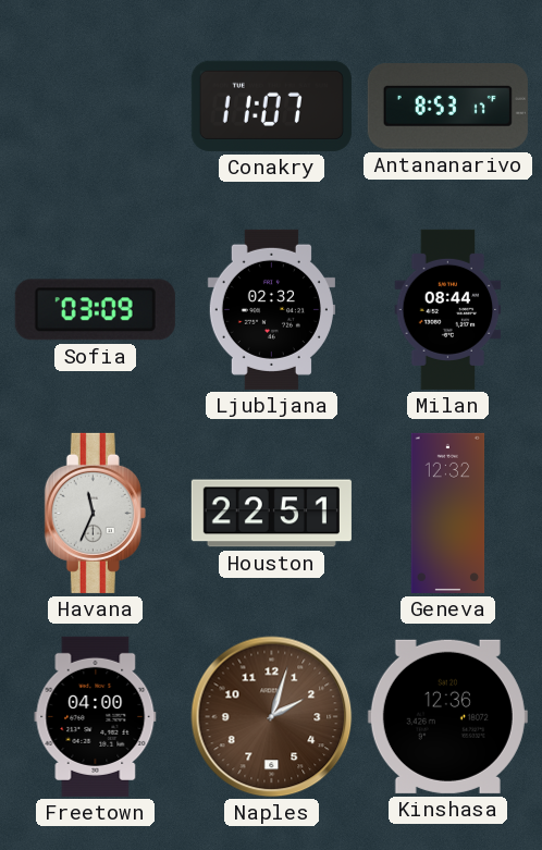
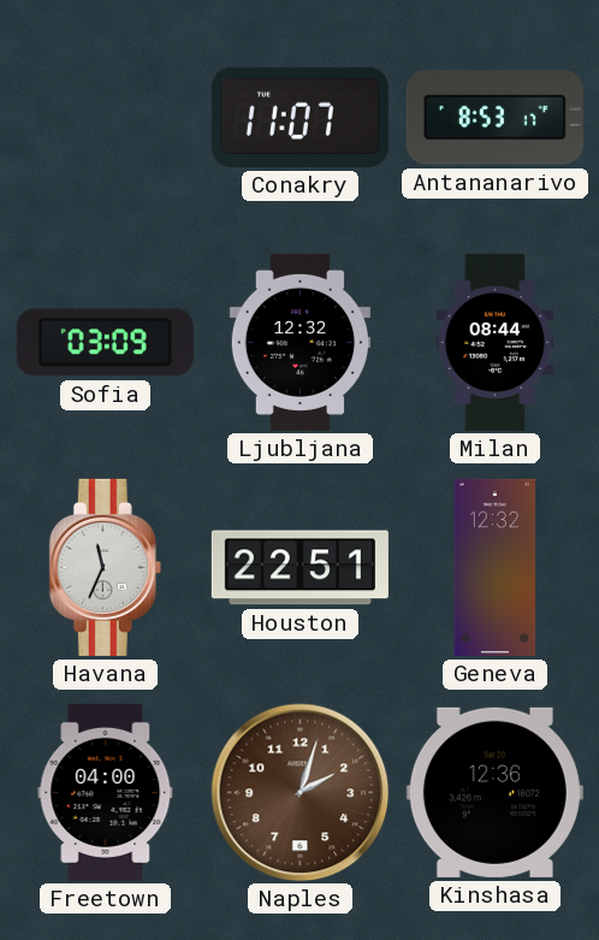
Ljubljana: 02:32 -> 12:32
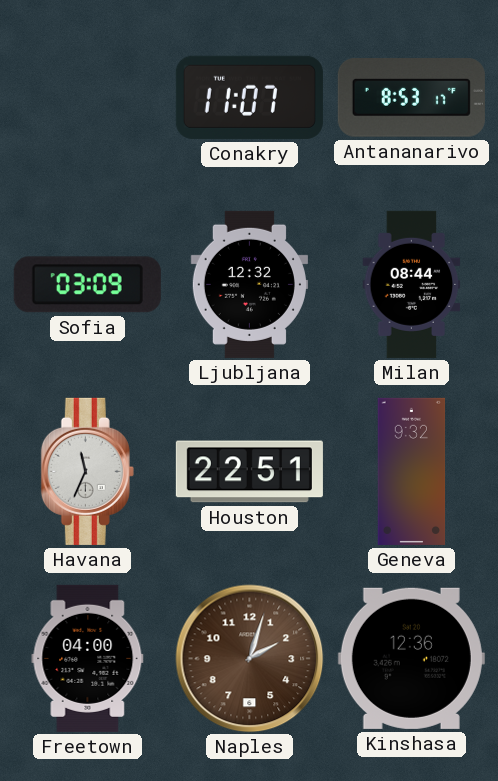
Geneva: 12:32 -> 9:32
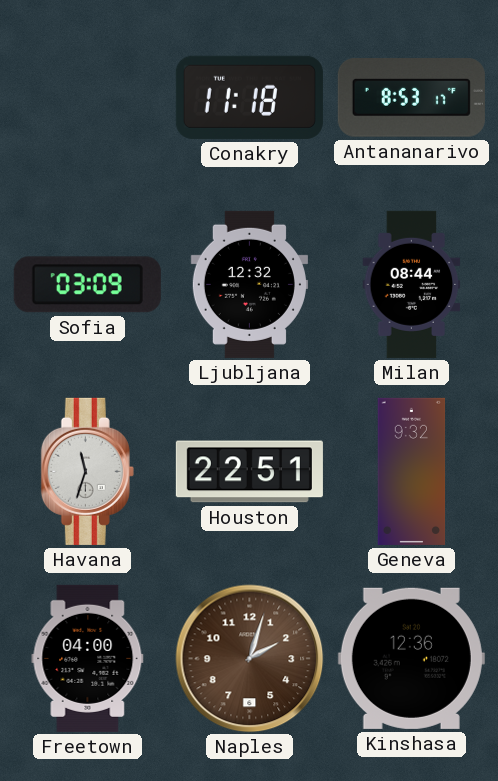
Conakry: 11:07 -> 11:18
Havana: 11:34 -> 11:33
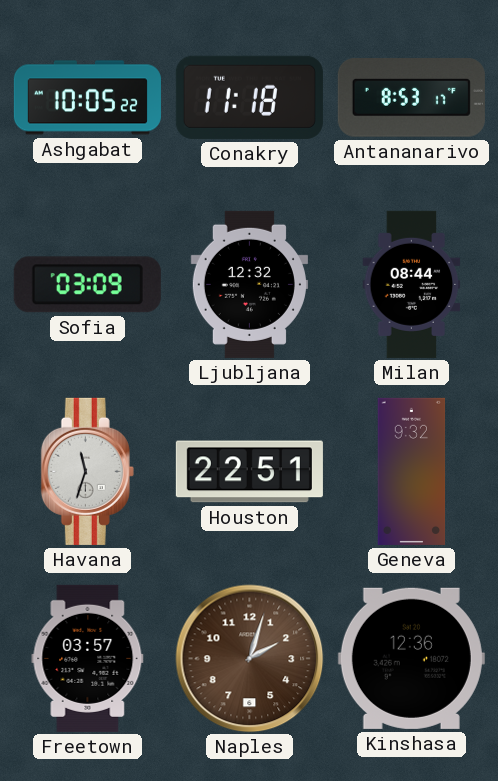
Ashgabat: none -> 10:05
Freetown: 04:00 -> 03:57
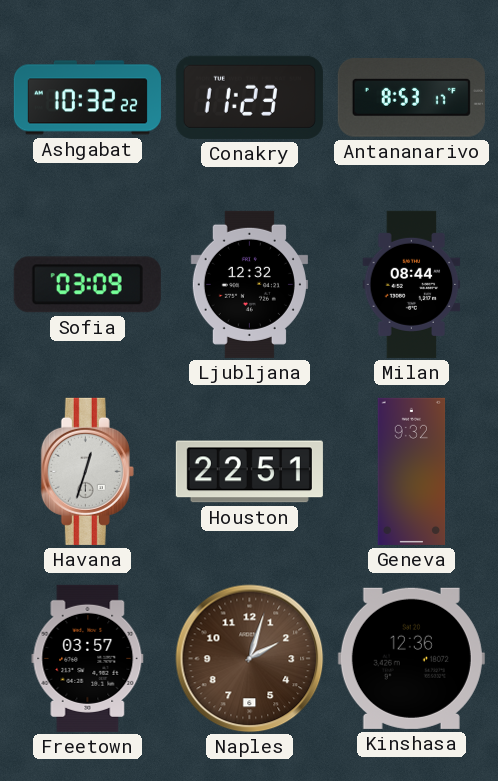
Ashgabat: 10:05 -> 10:32
Conakry: 11:18 -> 11:23
Havana: 11:33 -> 12:33
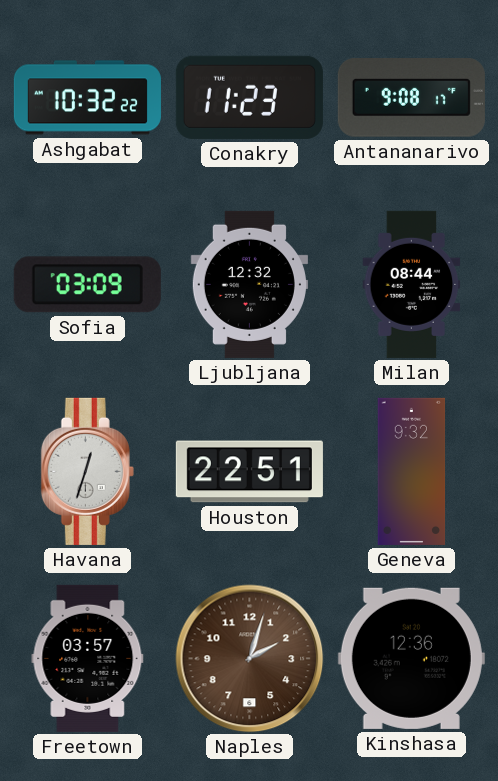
Antananarivo: 8:53 -> 9:08
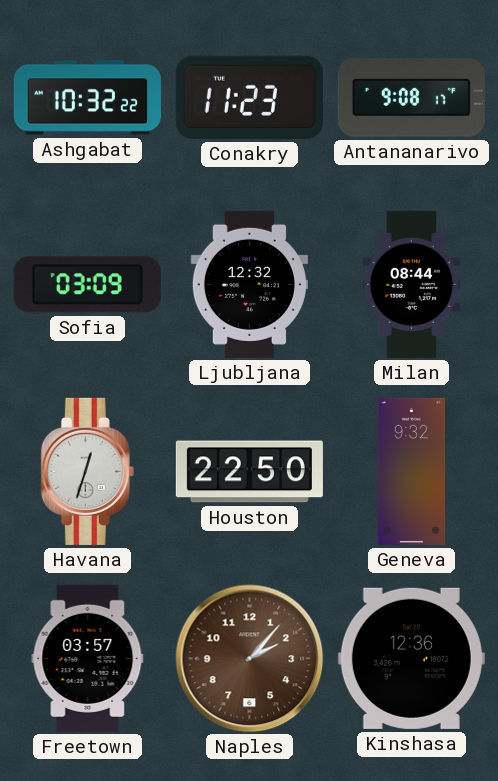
Houston: 22:51 -> 22:50
Naples: 2:03 -> 2:07
